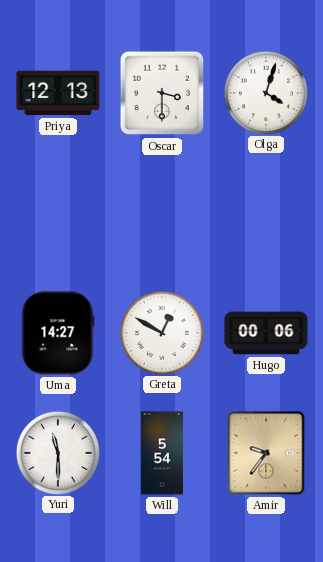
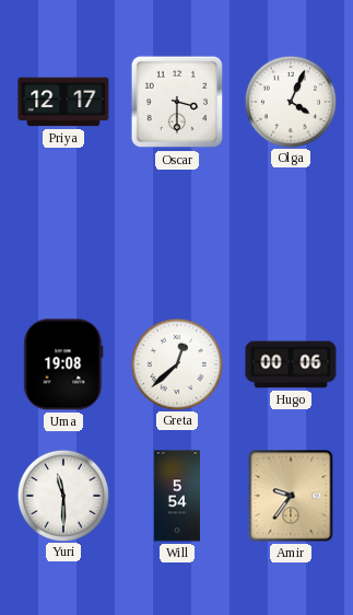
Priya: 12:13 -> 12:17
Olga: 4:03 -> 4:04
Uma: 14:27 -> 19:08
Greta: 12:50 -> 12:38
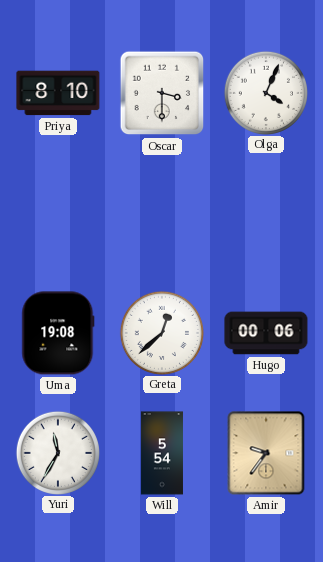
Priya: 12:17 -> 8:10
Yuri: 11:30 -> 11:35
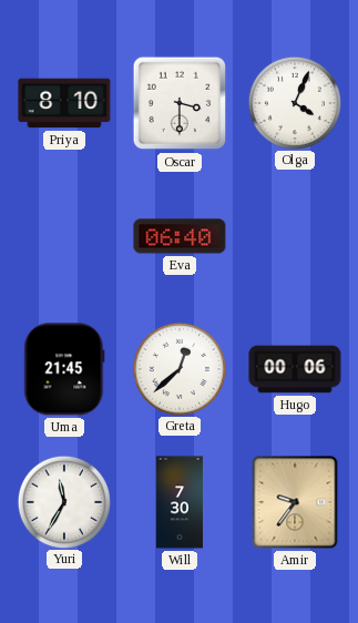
Eva: none -> 06:40
Uma: 19:08 -> 21:45
Will: 5:54 -> 7:30
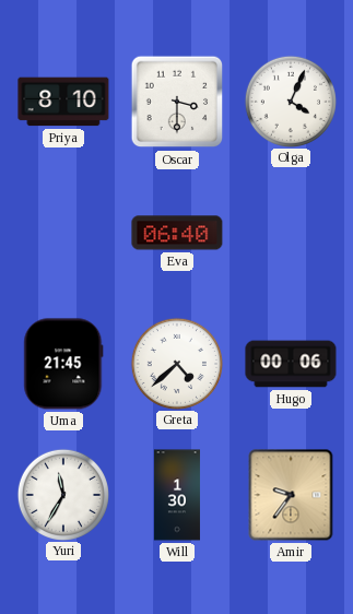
Greta: 12:38 -> 4:38
Will: 7:30 -> 1:30
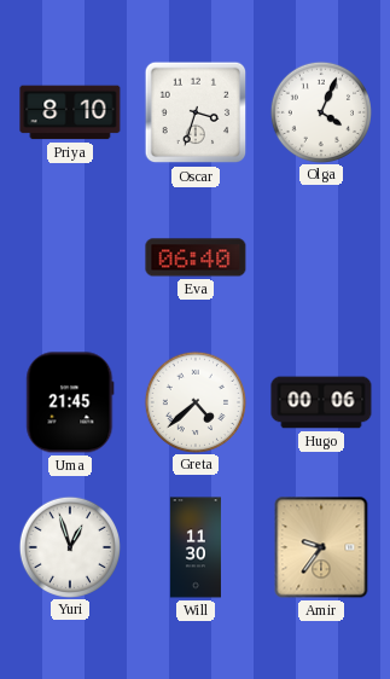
Oscar: 3:30 -> 3:33
Yuri: 11:35 -> 12:57
Will: 1:30 -> 11:30
